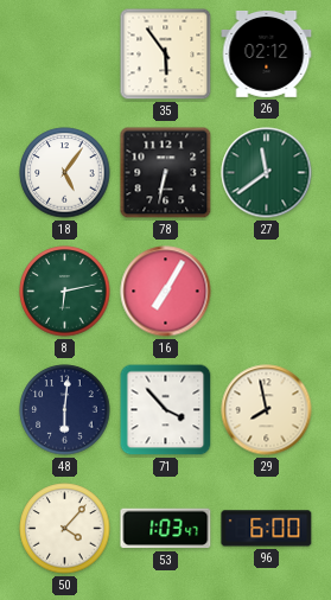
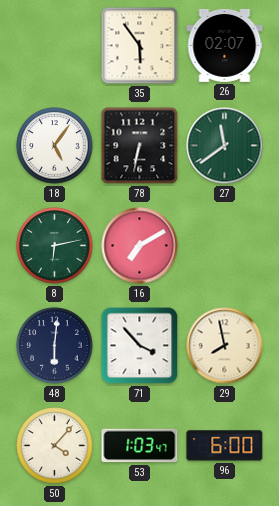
26: 02:12 -> 02:07
16: 7:05 -> 7:10
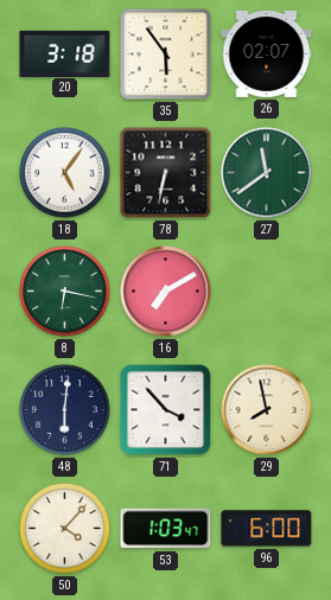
20: none -> 3:18
8: 6:13 -> 6:17
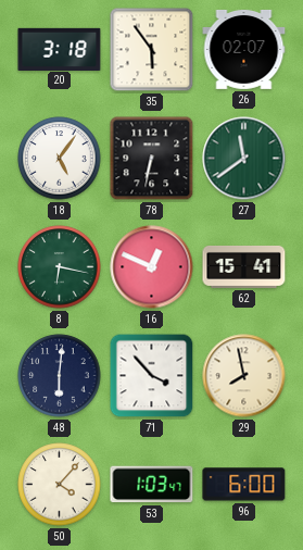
16: 7:10 -> 12:49
62: none -> 15:41
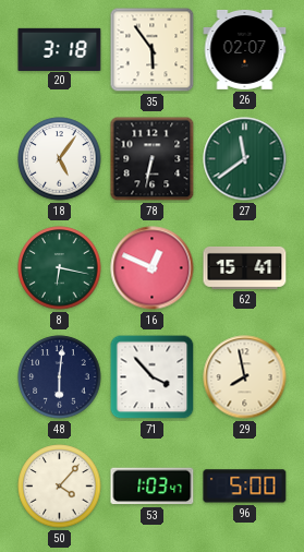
96: 6:00 -> 5:00
